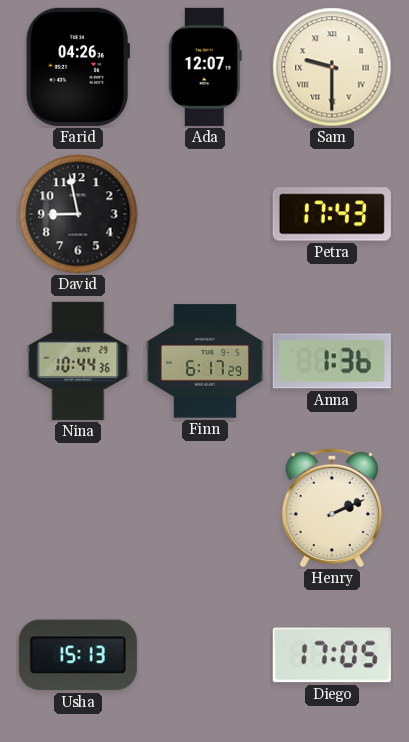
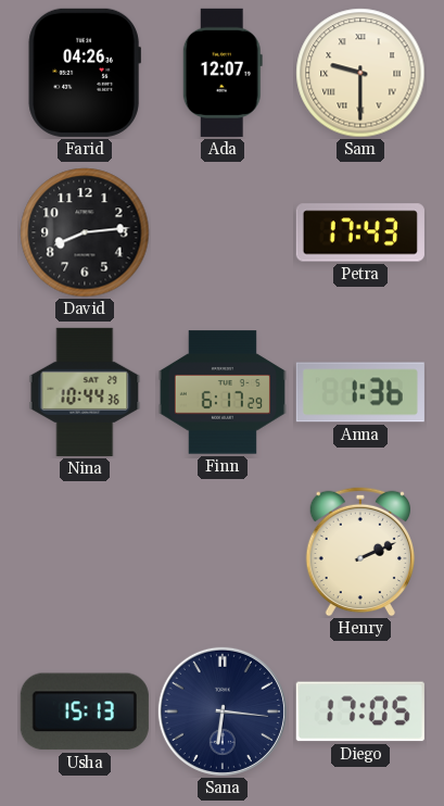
David: 8:58 -> 8:14
Sana: none -> 6:16
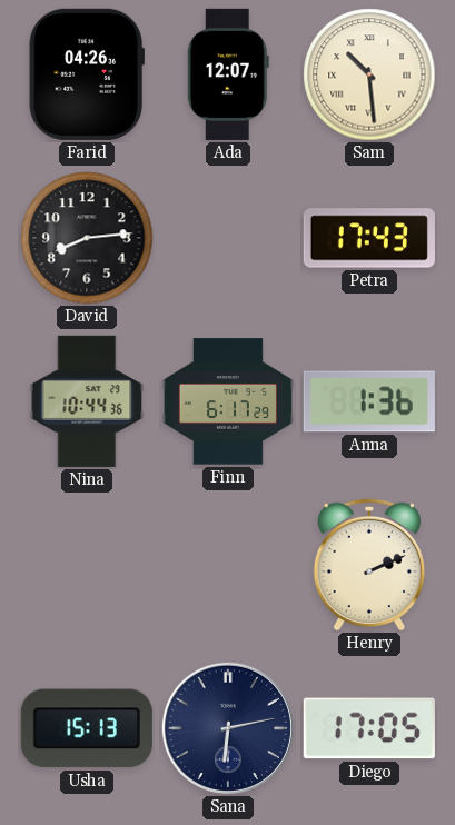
Sam: 9:30 -> 10:29
Sana: 6:16 -> 6:13
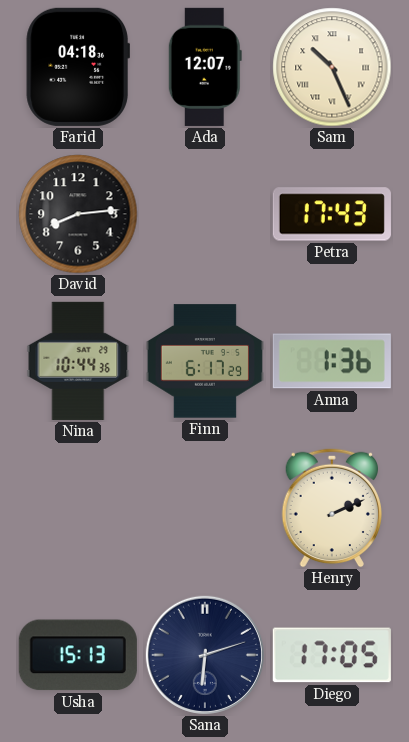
Farid: 04:26 -> 04:18
Sam: 10:29 -> 10:26
Sana: 6:13 -> 6:12
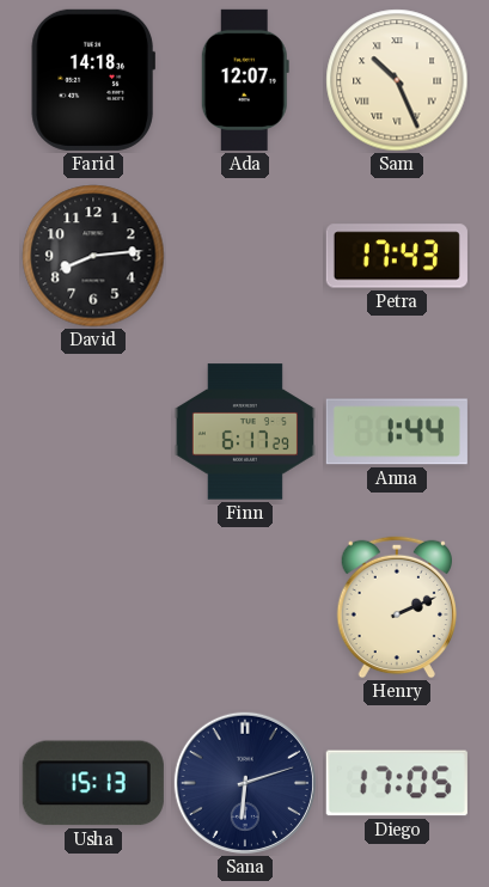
Farid: 04:18 -> 14:18
Nina: 10:44 -> none
Anna: 1:36 -> 1:44
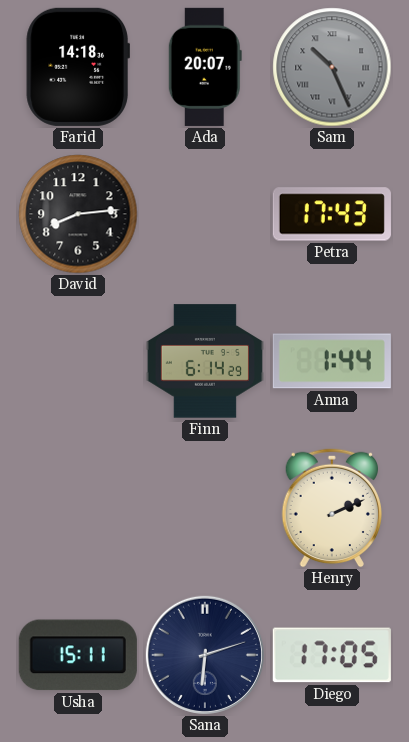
Ada: 12:07 -> 20:07
Sam dial: cream -> grey
Finn: 6:17 -> 6:14
Usha: 15:13 -> 15:11
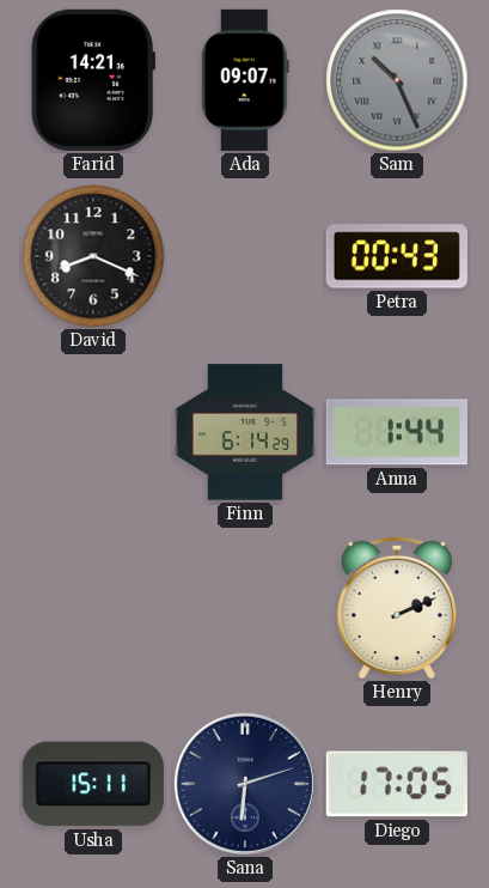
Farid: 14:18 -> 14:21
Ada: 20:07 -> 09:07
David: 8:14 -> 8:19
Petra: 17:43 -> 00:43
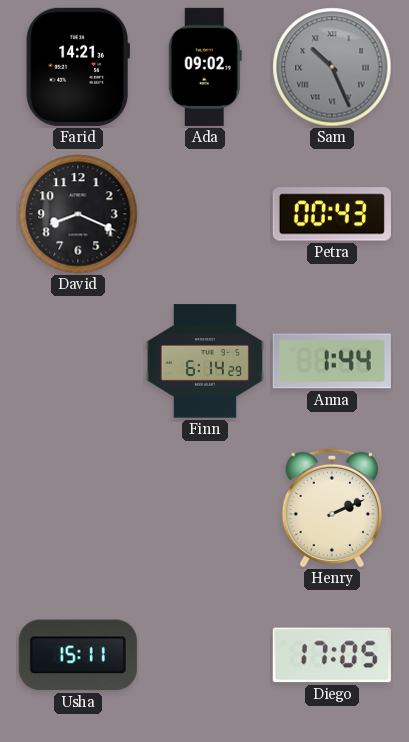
Ada: 09:07 -> 09:02
Sana: 6:12 -> none
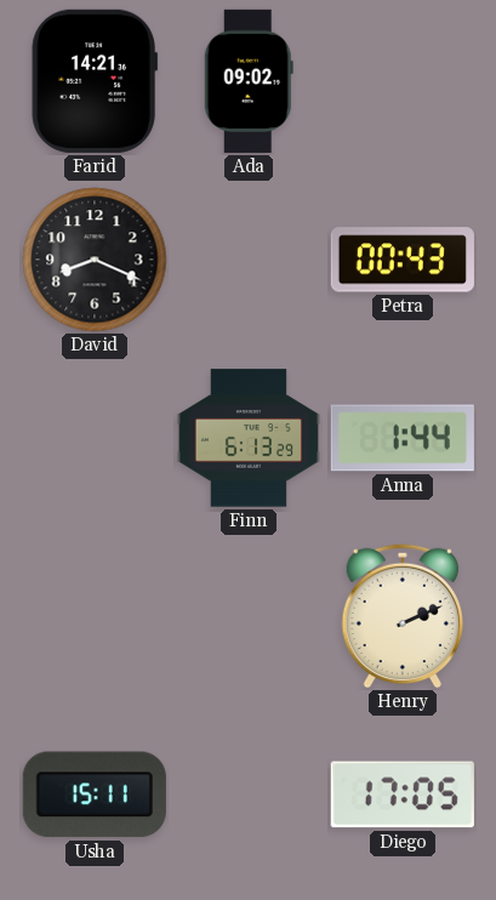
Sam: 10:26 -> none
Finn: 6:14 -> 6:13
